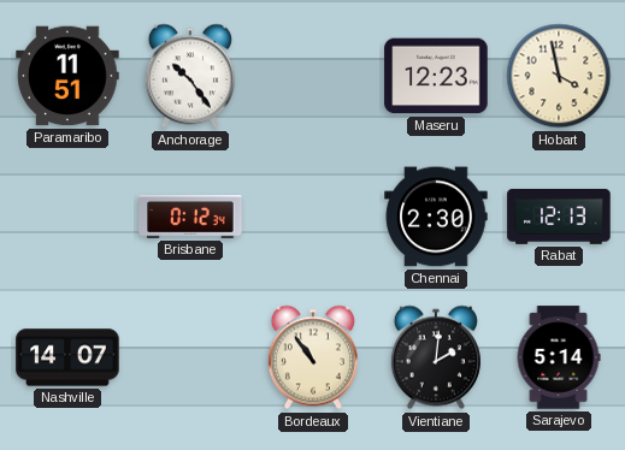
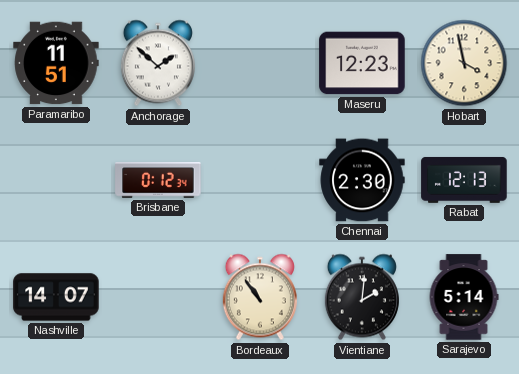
Anchorage: 10:24 -> 1:52
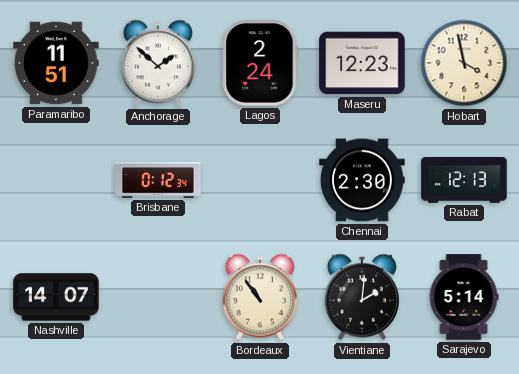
Lagos: none -> 2:24
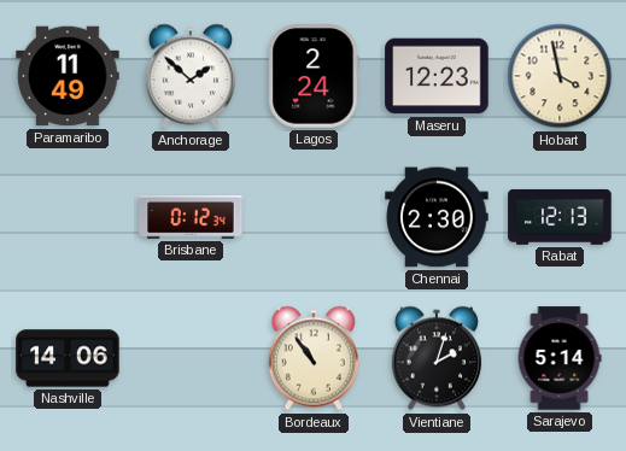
Paramaribo: 11:51 -> 11:49
Nashville: 14:07 -> 14:06
Vientiane: 2:01 -> 2:03
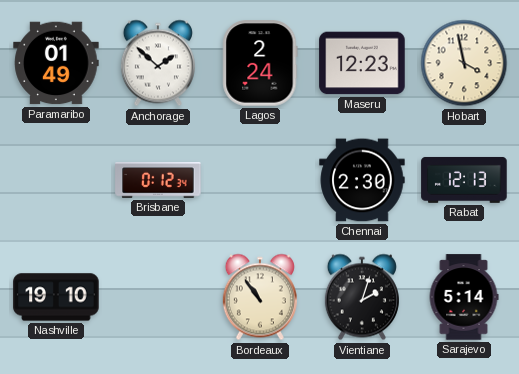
Paramaribo: 11:49 -> 01:49
Nashville: 14:06 -> 19:10
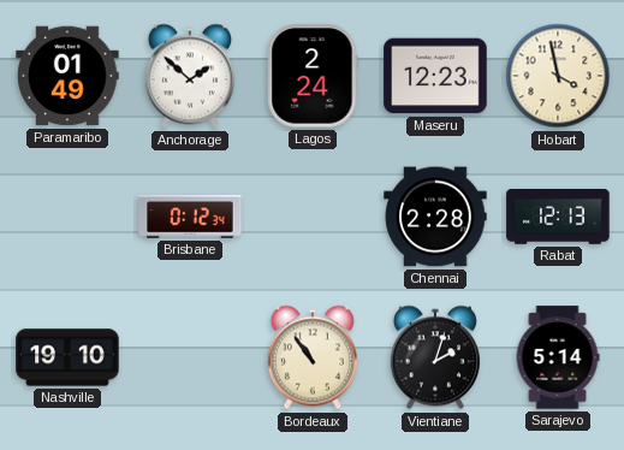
Chennai: 2:30 -> 2:28
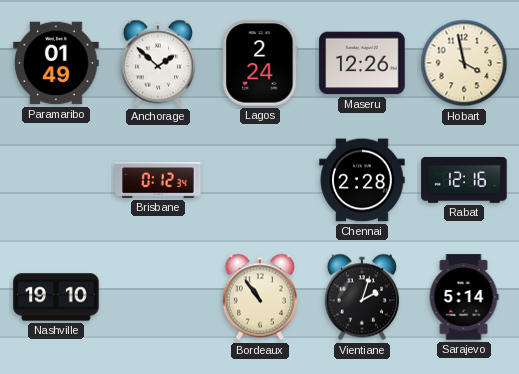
Maseru: 12:23 -> 12:26
Rabat: 12:13 -> 12:16
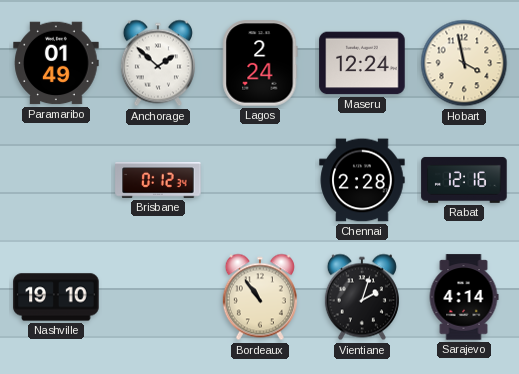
Maseru: 12:26 -> 12:24
Sarajevo: 5:14 -> 4:14
